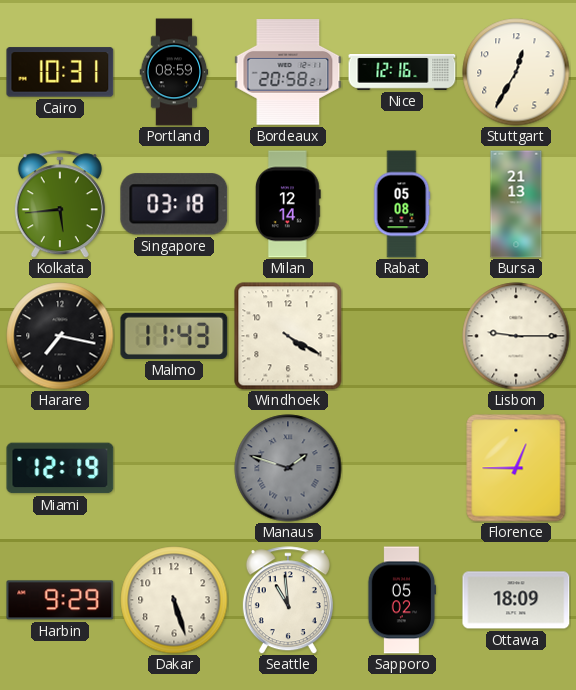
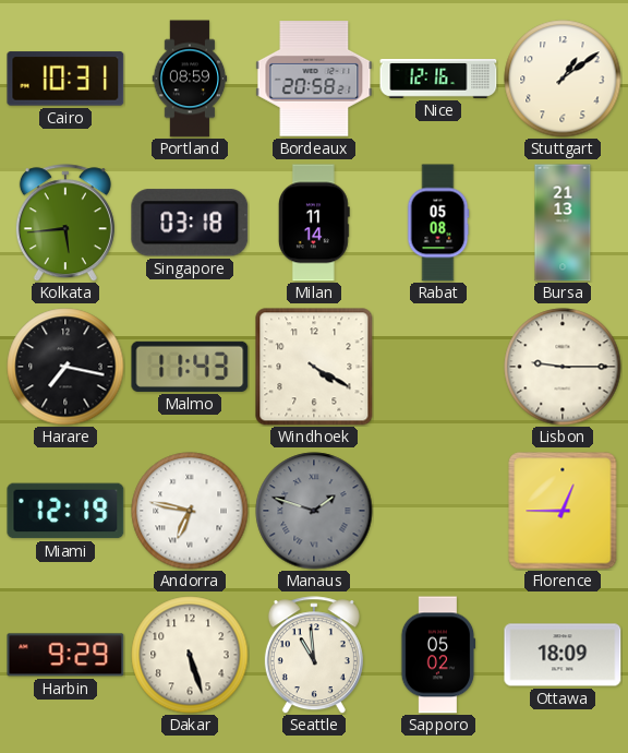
Stuttgart: 12:35 -> 1:09
Milan: 12:14 -> 11:14
Andorra: none -> 6:47
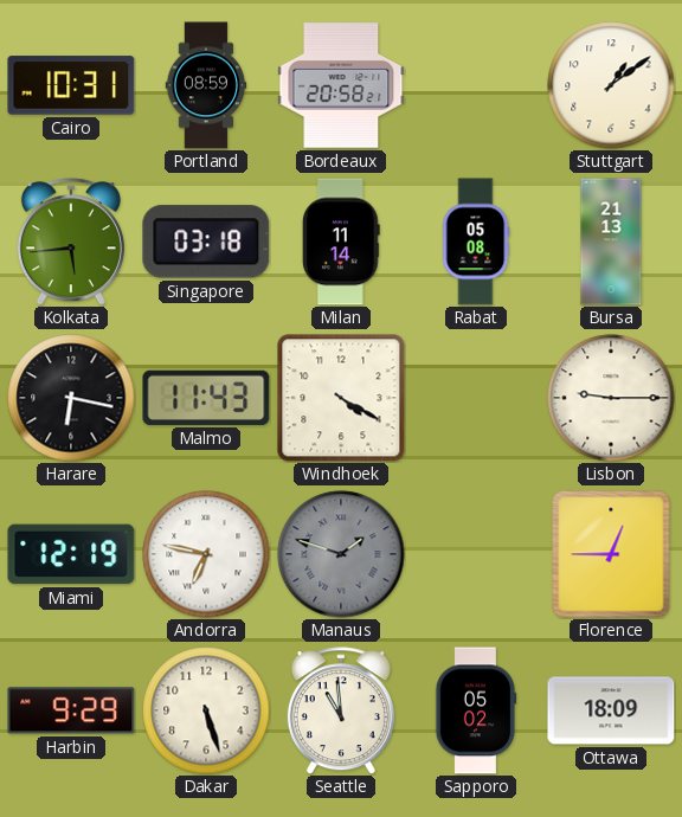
Nice: 12:16 -> none
Harare: 7:17 -> 6:17
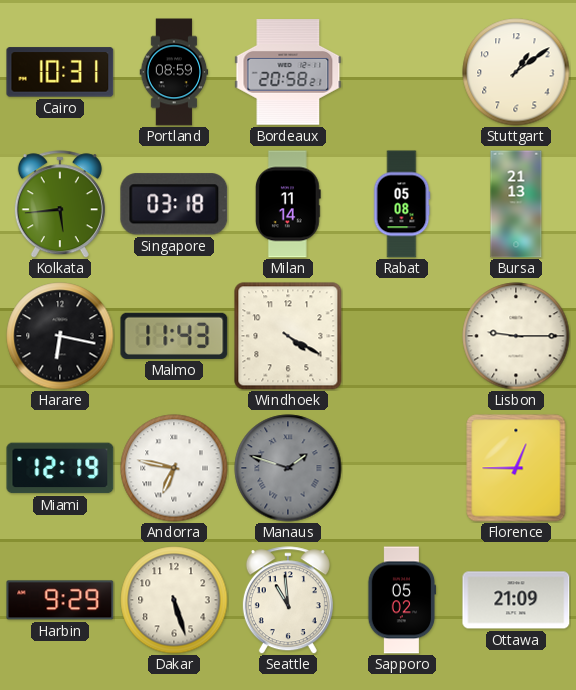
Ottawa: 18:09 -> 21:09
